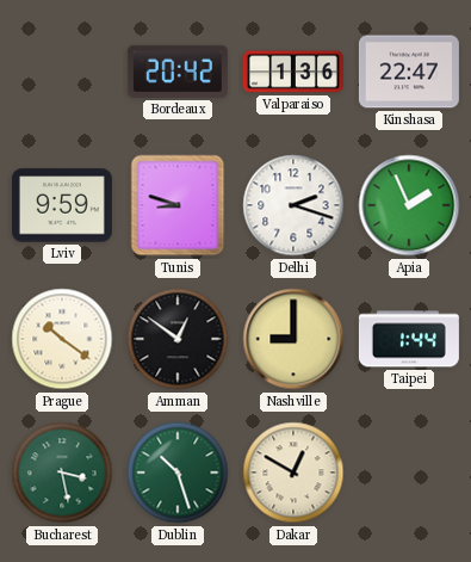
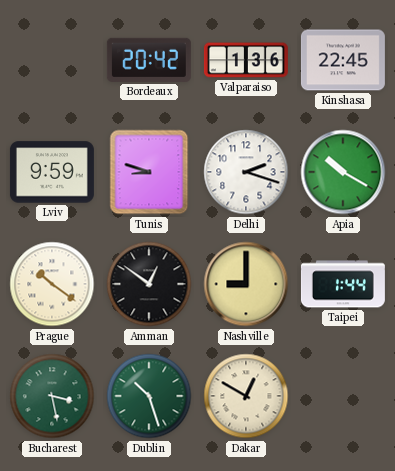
Kinshasa: 22:47 -> 22:45
Apia: 1:56 -> 10:20
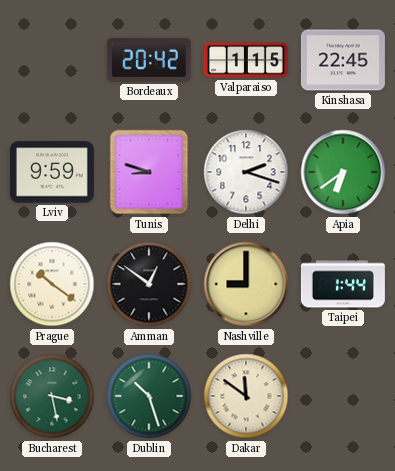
Valparaiso: 1:36 -> 1:15
Apia: 10:20 -> 6:39
Dakar: 12:50 -> 11:51
